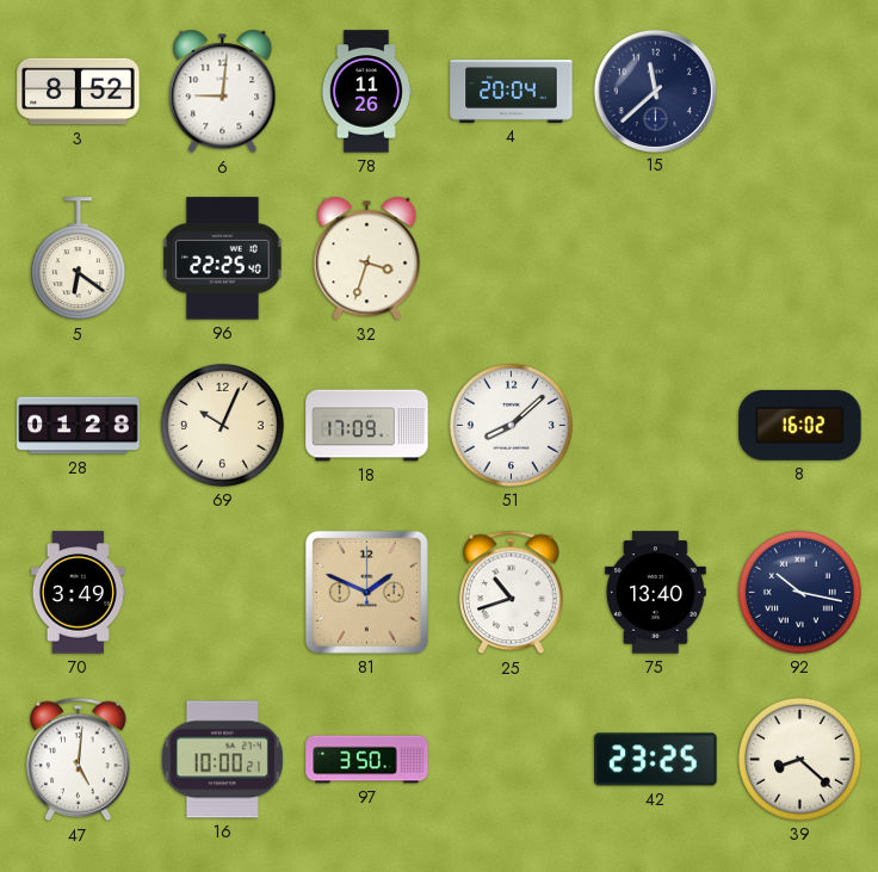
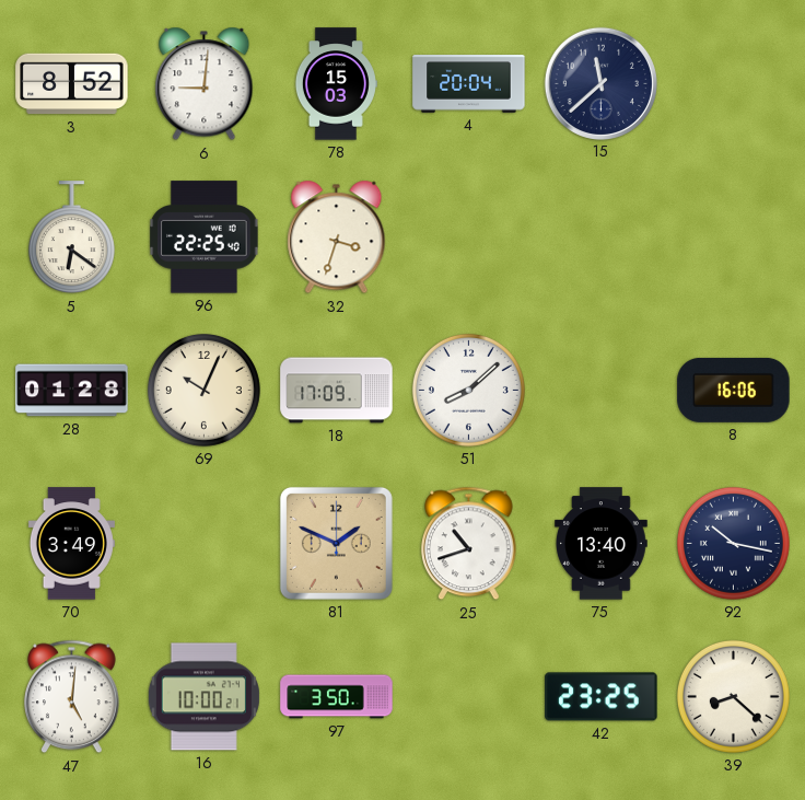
78: 11:26 -> 15:03
8: 16:02 -> 16:06
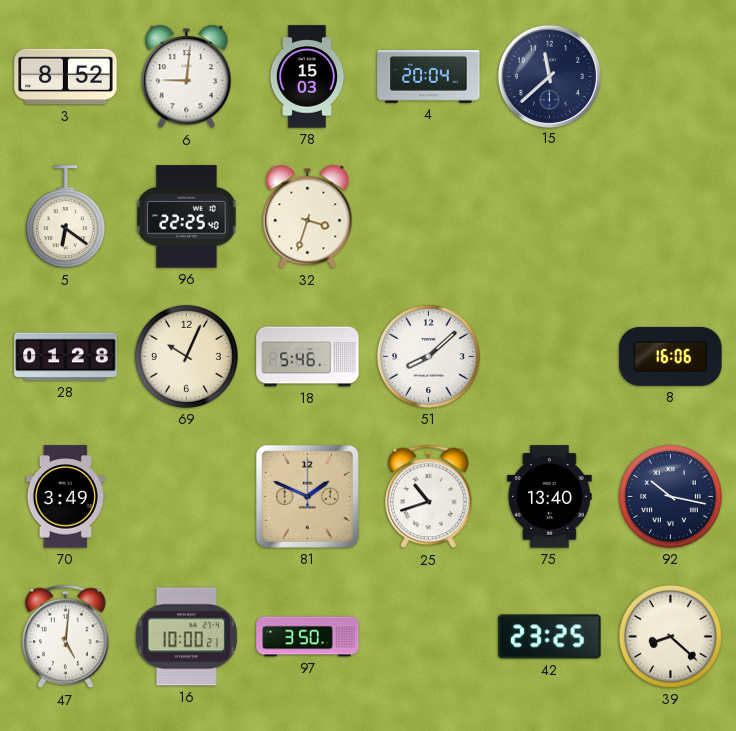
18: 17:09 -> 5:46
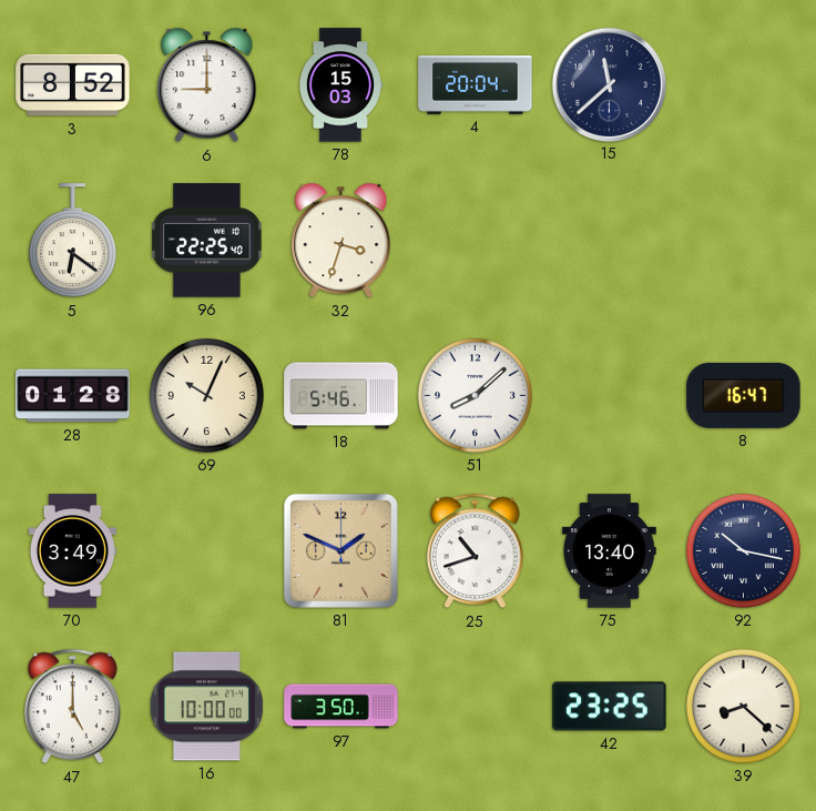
6: 9:01 -> 9:00
8: 16:06 -> 16:47
47: 5:01 -> 5:00
16: 10:00:21 -> 10:00:00
